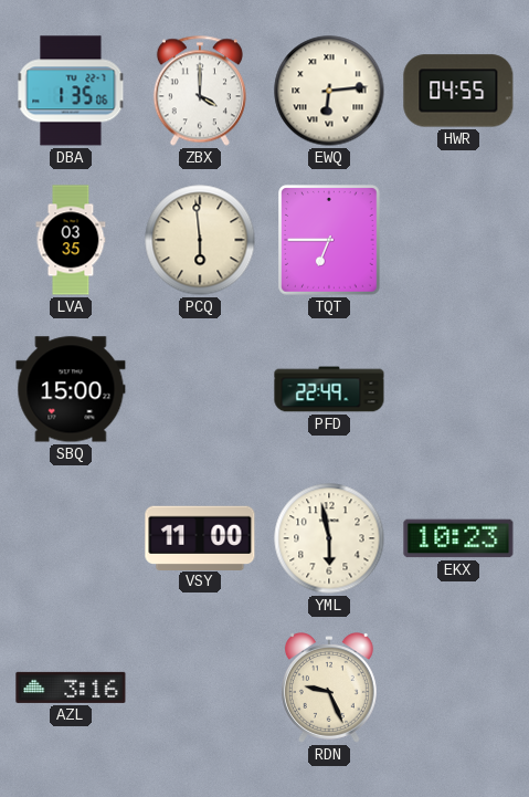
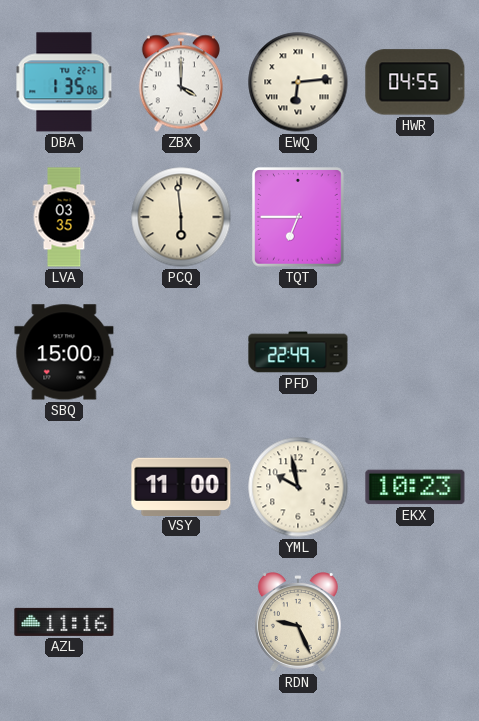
YML: 5:58 -> 9:58
AZL: 3:16 -> 11:16
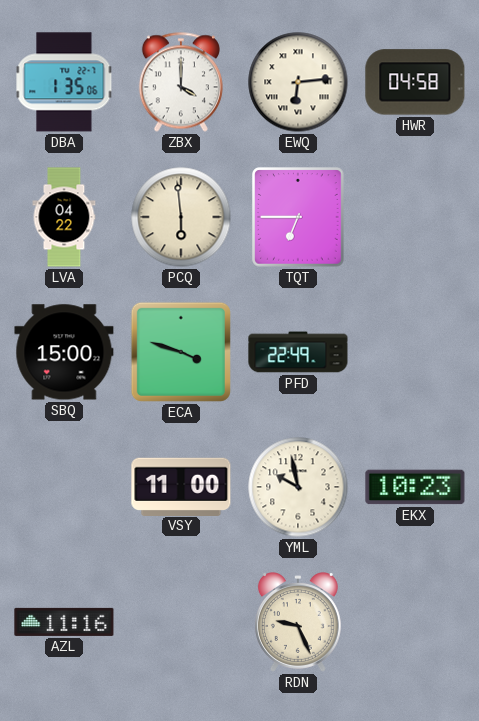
HWR: 04:55 -> 04:58
LVA: 03:35 -> 04:22
ECA: none -> 3:48
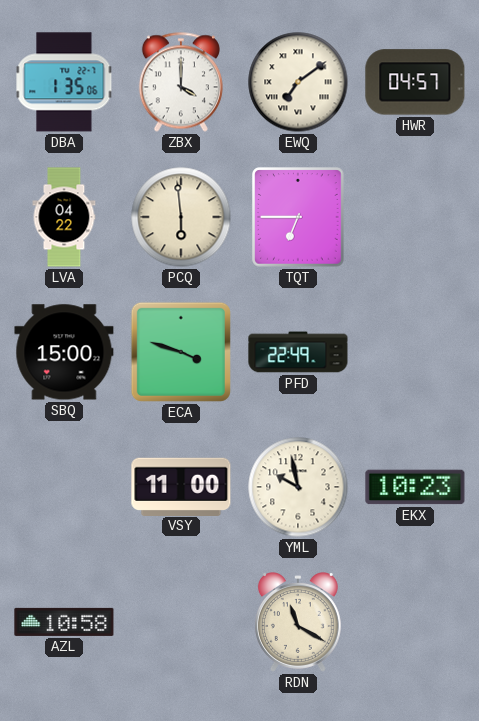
EWQ: 6:14 -> 7:09
HWR: 04:58 -> 04:57
AZL: 11:16 -> 10:58
RDN: 9:26 -> 11:20
